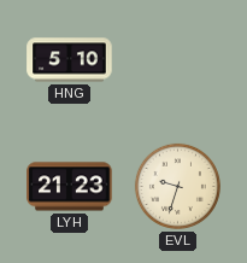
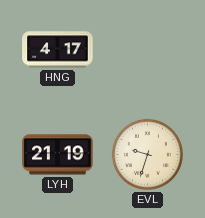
HNG: 5:10 -> 4:17
LYH: 21:23 -> 21:19
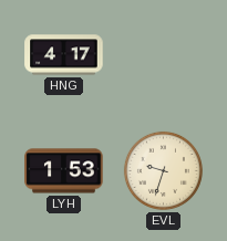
LYH: 21:19 -> 1:53
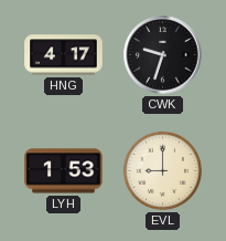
CWK: none -> 9:33
EVL: 9:33 -> 9:00
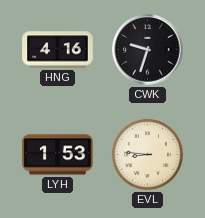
HNG: 4:17 -> 4:16
EVL: 9:00 -> 8:46
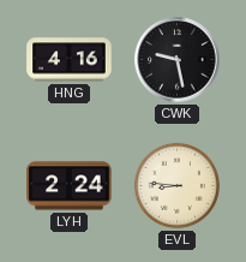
CWK: 9:33 -> 9:28
LYH: 1:53 -> 2:24
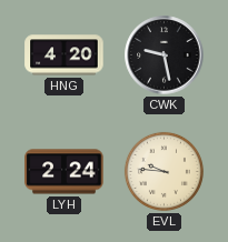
HNG: 4:16 -> 4:20
EVL: 8:46 -> 9:46
